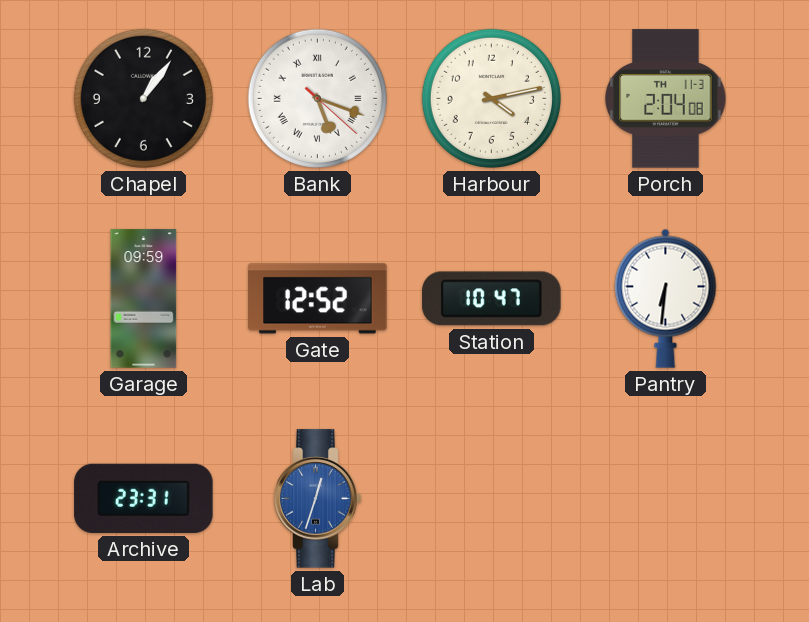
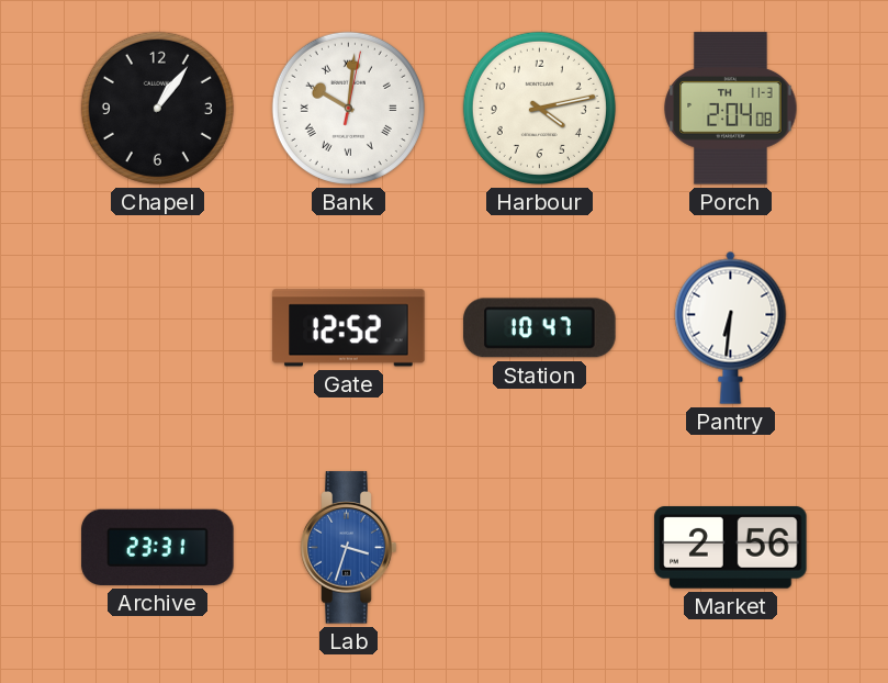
Bank: 5:18 -> 10:01
Garage: 09:59 -> none
Lab: 12:33 -> 3:33
Market: none -> 2:56
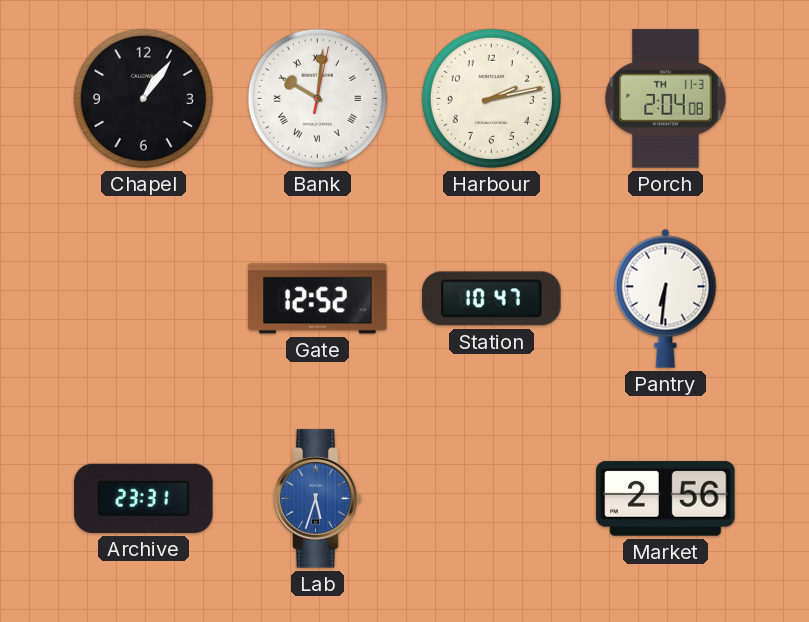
Harbour: 4:13 -> 2:13
Lab: 3:33 -> 5:33
